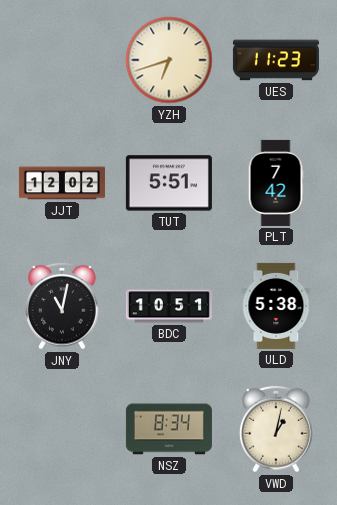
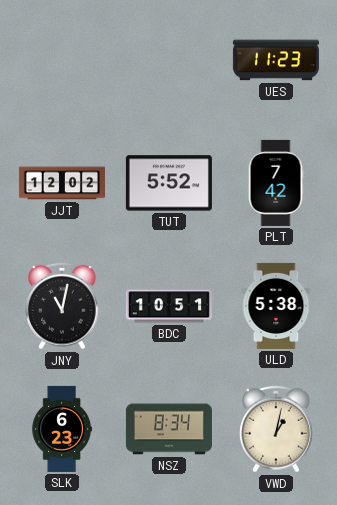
YZH: 6:42 -> none
TUT: 5:51 -> 5:52
SLK: none -> 6:23
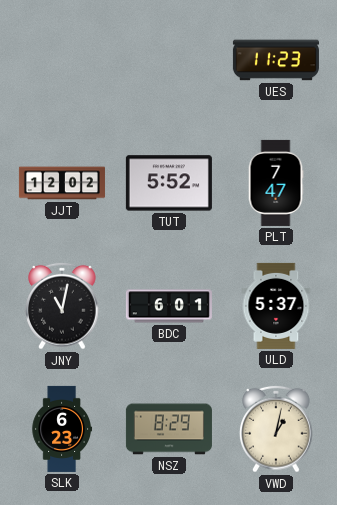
PLT: 7:42 -> 7:47
BDC: 10:51 -> 6:01
ULD: 5:38 -> 5:37
NSZ: 8:34 -> 8:29
